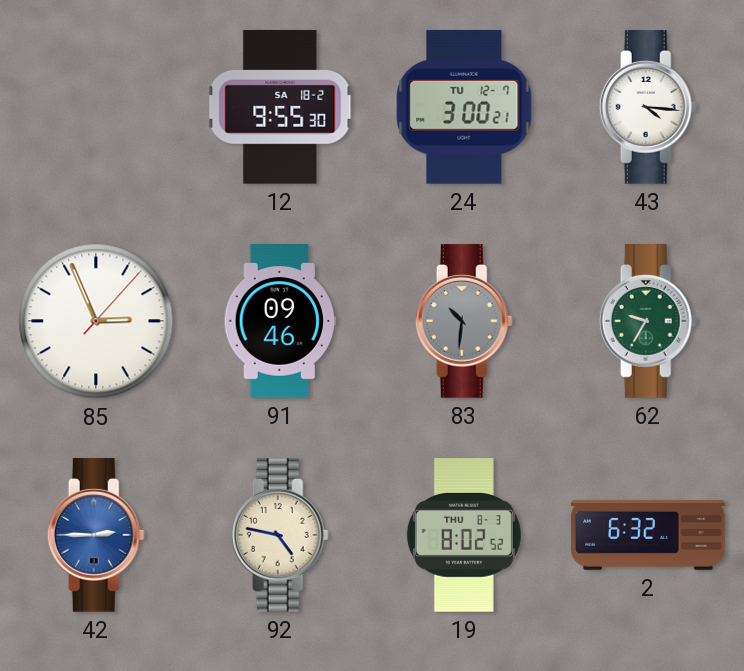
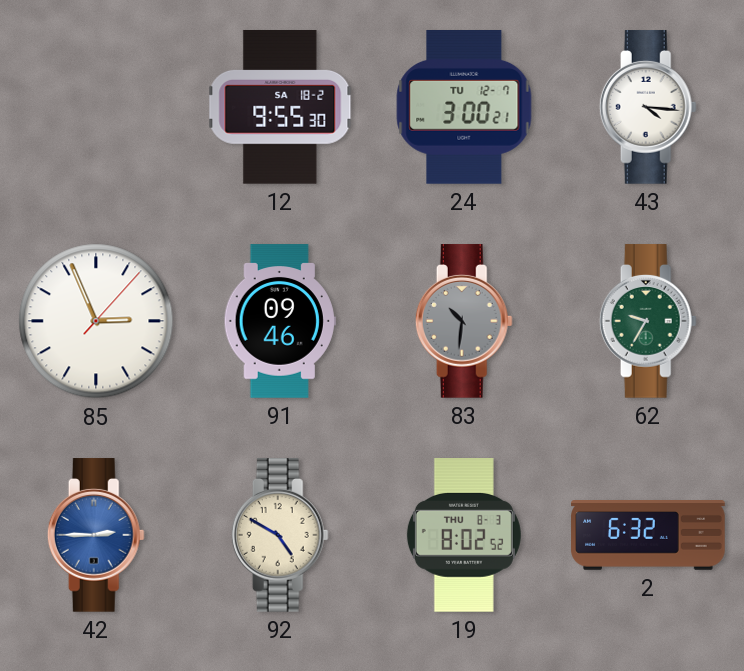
92: 4:47 -> 4:50
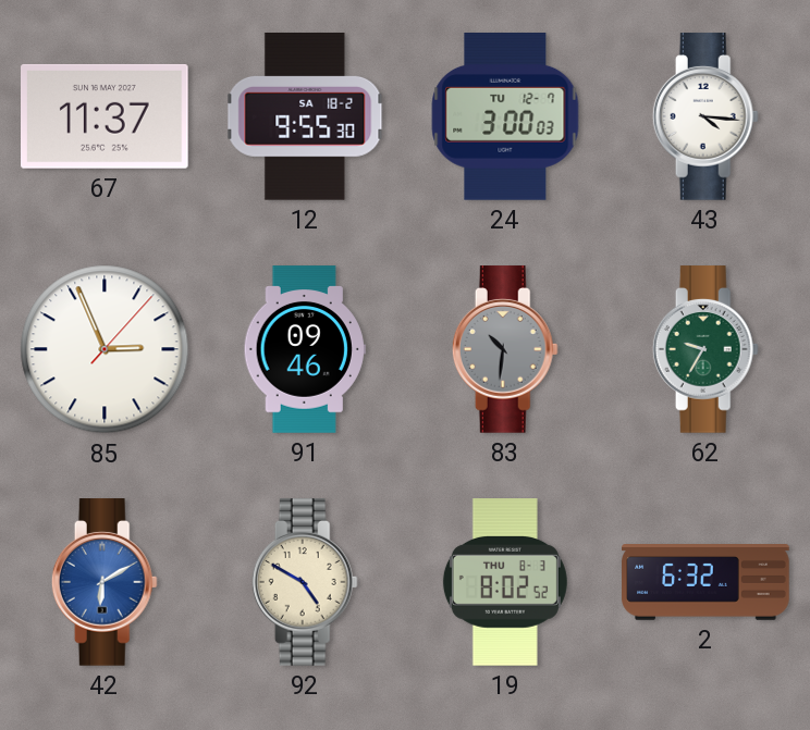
67: none -> 11:37
24: 3:00:21 -> 3:00:03
42: 2:45 -> 6:10
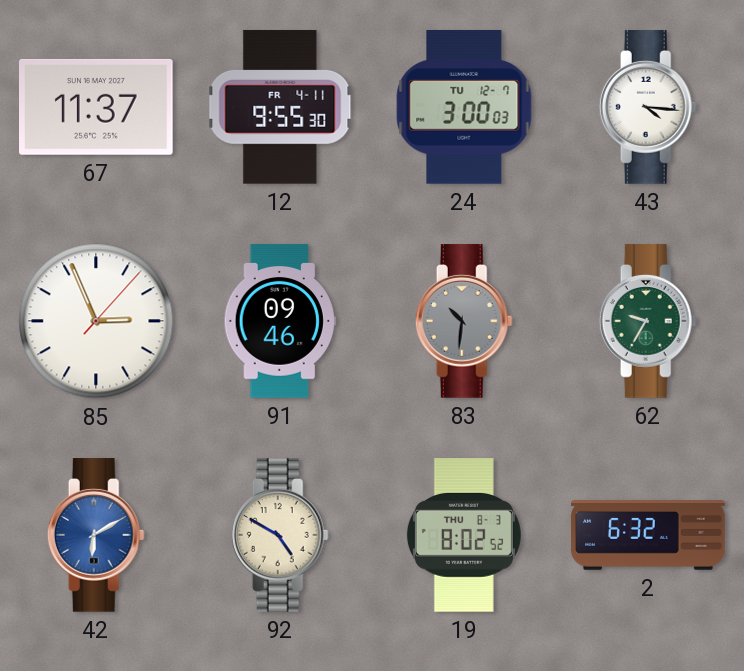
12 date: SA 18-2 -> FR 4-11
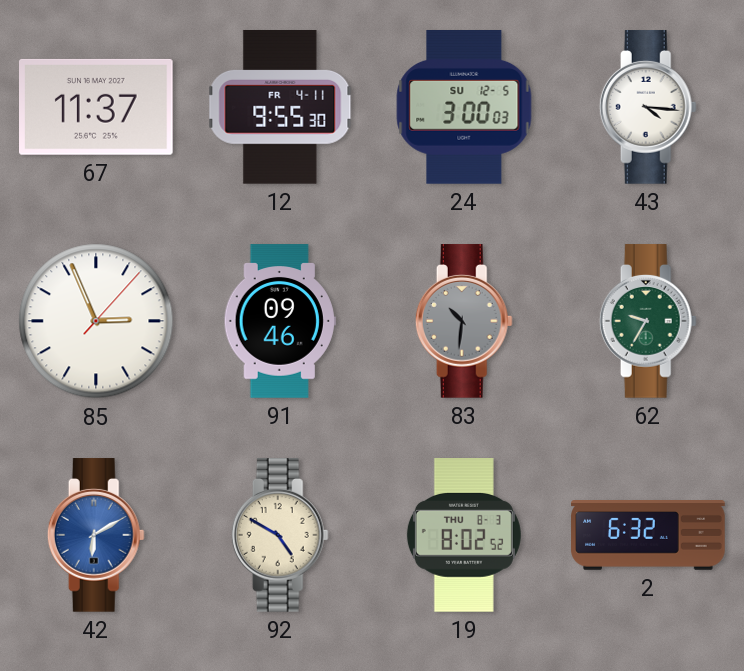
24 date: TU 12-7 -> SU 12-5
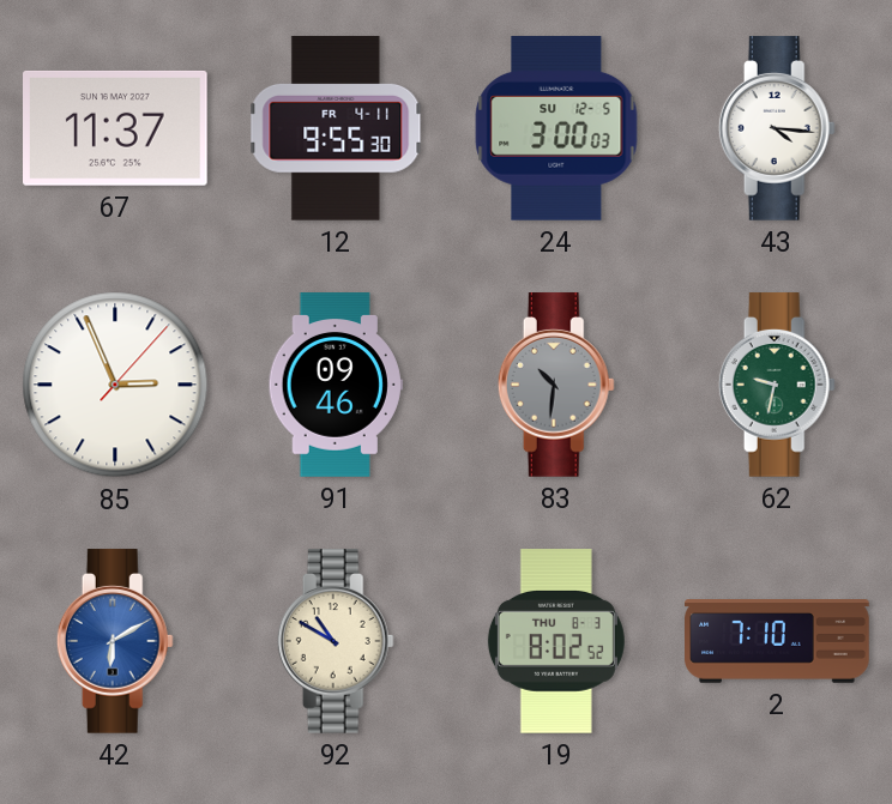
62: 9:35 -> 9:32
92: 4:50 -> 10:50
2: 6:32 -> 7:10
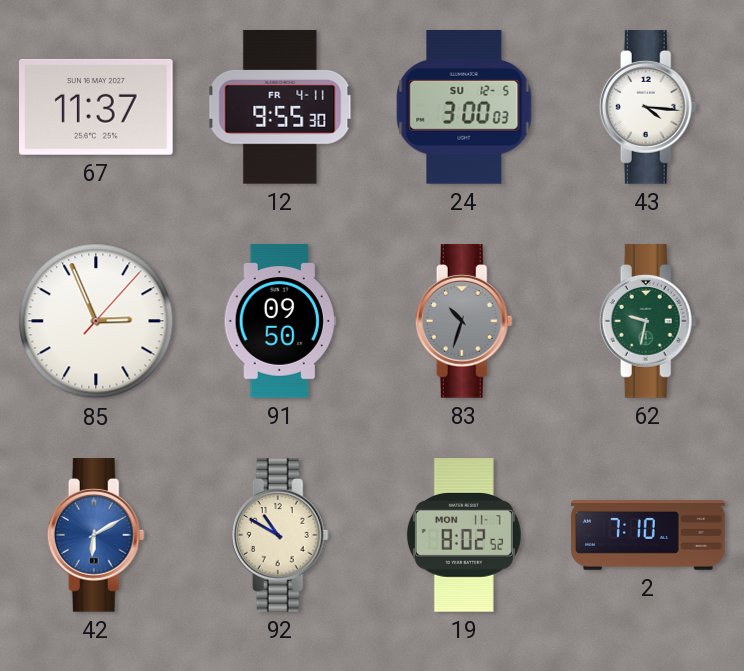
91: 09:46 -> 09:50
83: 10:31 -> 10:33
19 date: THU 8-3 -> MON 11-7
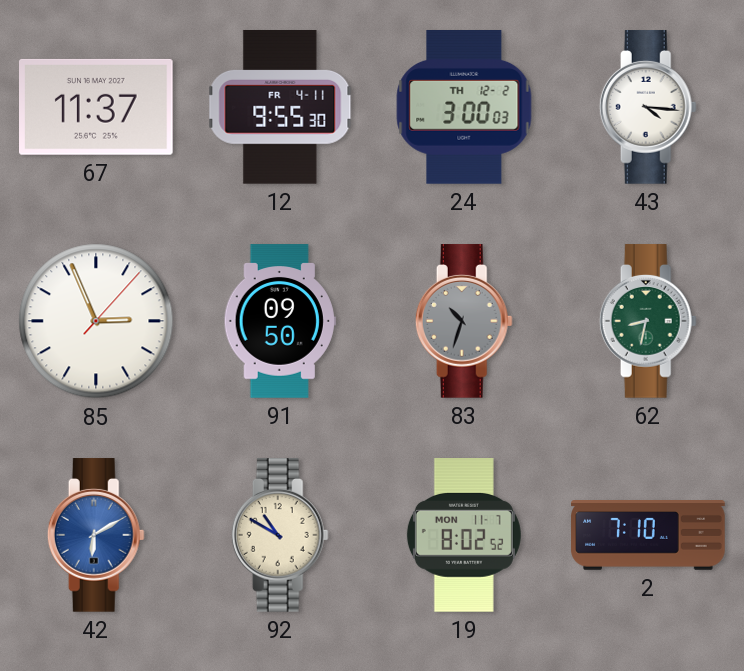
24 date: SU 12-5 -> TH 12-2
62: 9:32 -> 8:32
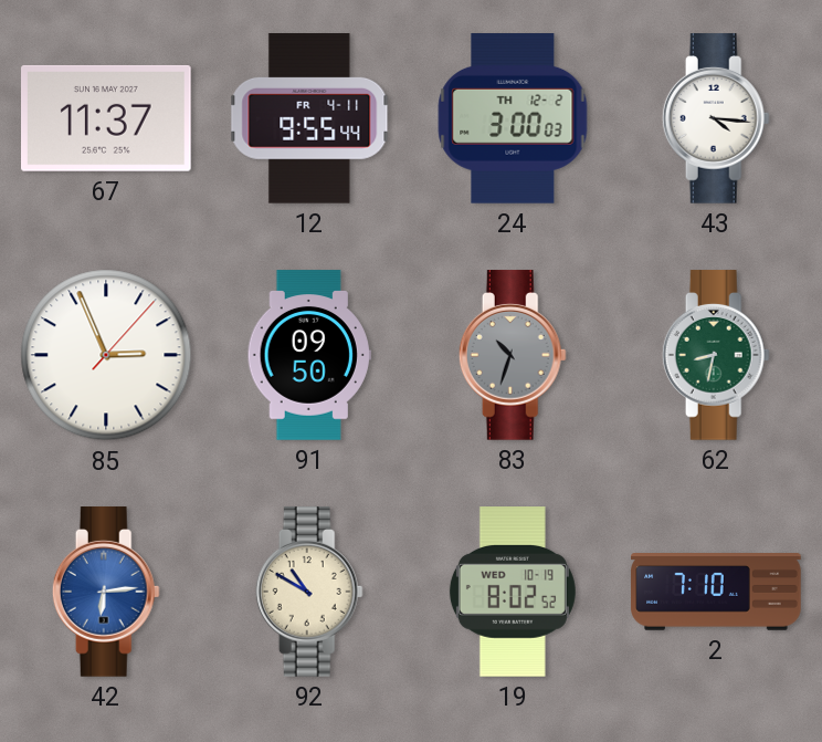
12: 9:55:30 -> 9:55:44
42: 6:10 -> 6:14
19 date: MON 11-7 -> WED 10-19
